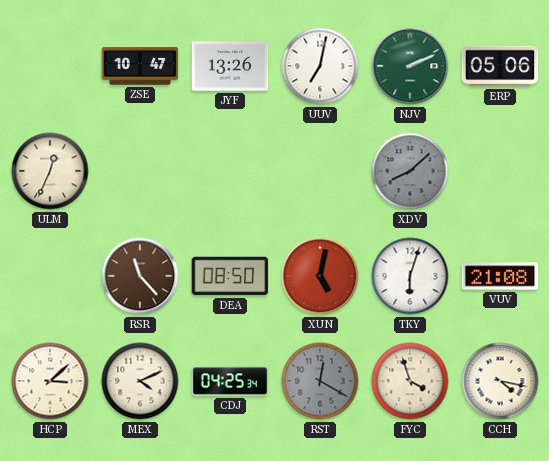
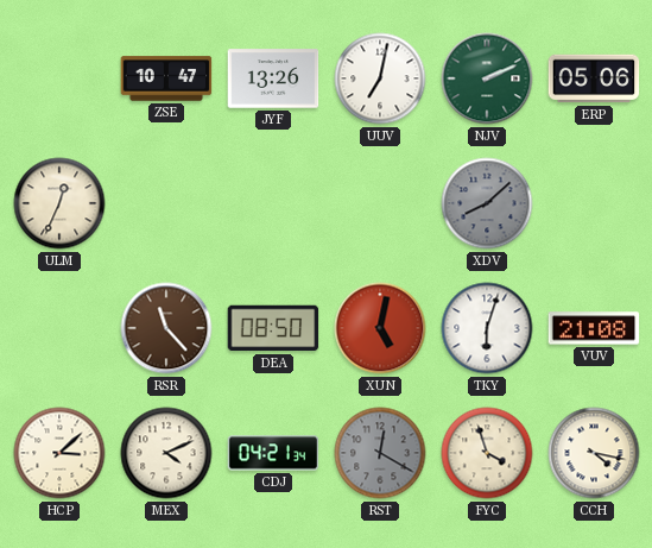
CDJ: 04:25 -> 04:21
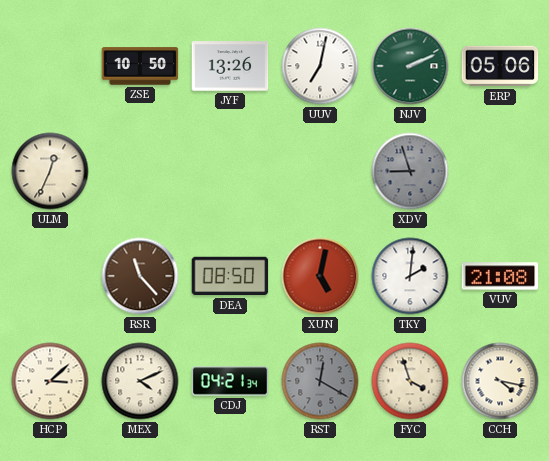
ZSE: 10:47 -> 10:50
XDV: 8:08 -> 8:57
TKY: 6:03 -> 2:01
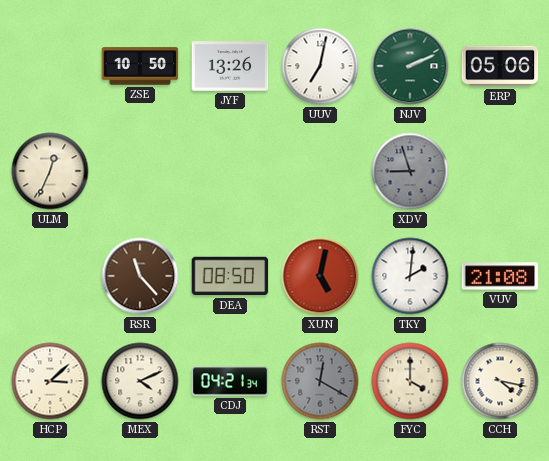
FYC: 3:57 -> 4:00
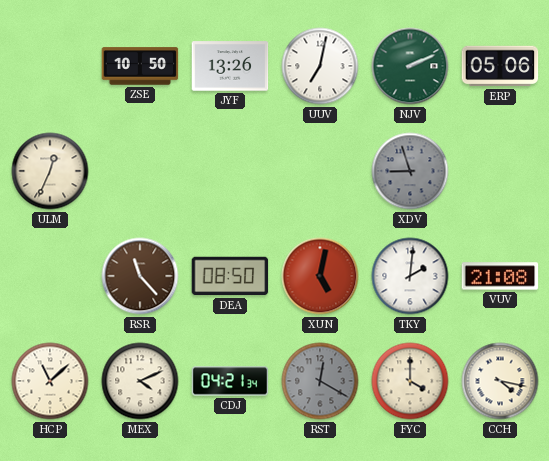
HCP: 3:08 -> 11:08
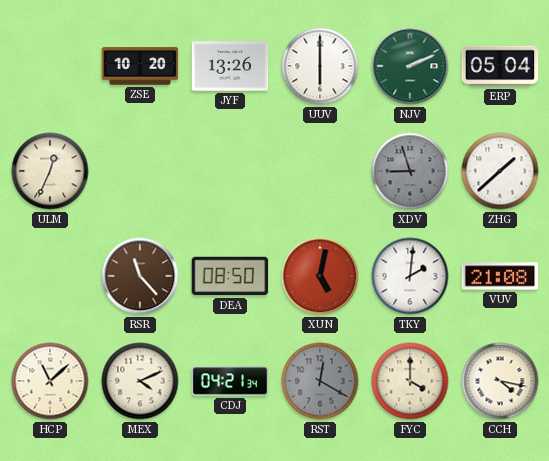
ZSE: 10:50 -> 10:20
UUV: 7:02 -> 6:00
ERP: 05:06 -> 05:04
ZHG: none -> 1:38
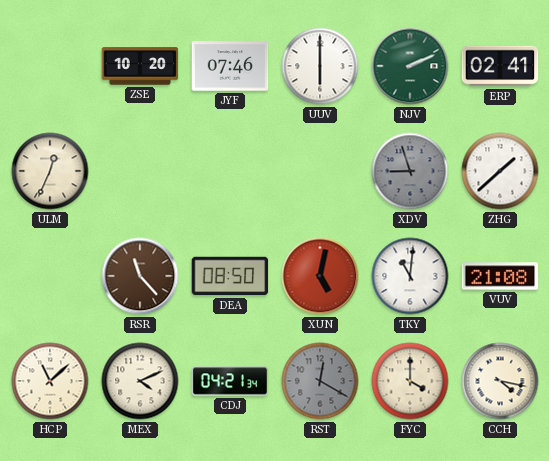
JYF: 13:26 -> 07:46
ERP: 05:04 -> 02:41
TKY: 2:01 -> 11:01
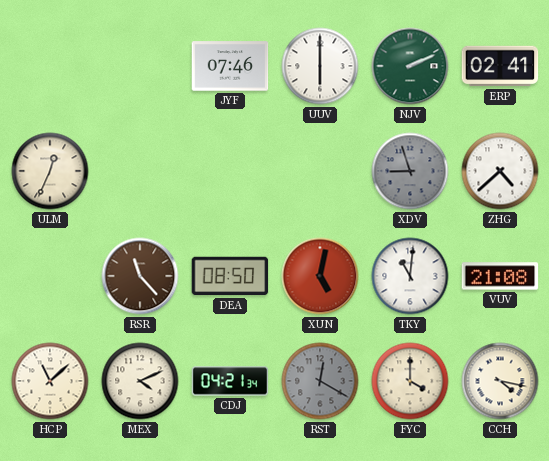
ZSE: 10:20 -> none
ZHG: 1:38 -> 4:38
